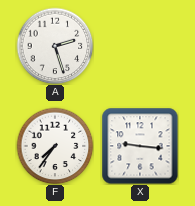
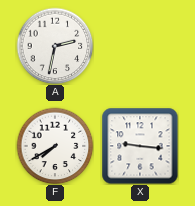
A: 2:27 -> 2:32
F: 7:36 -> 7:40
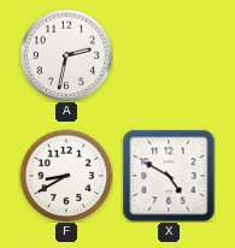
F: 7:40 -> 8:40
X: 9:16 -> 4:50
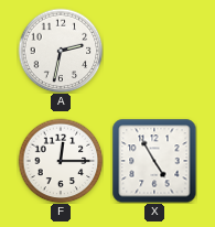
F: 8:40 -> 12:15
X: 4:50 -> 4:55
